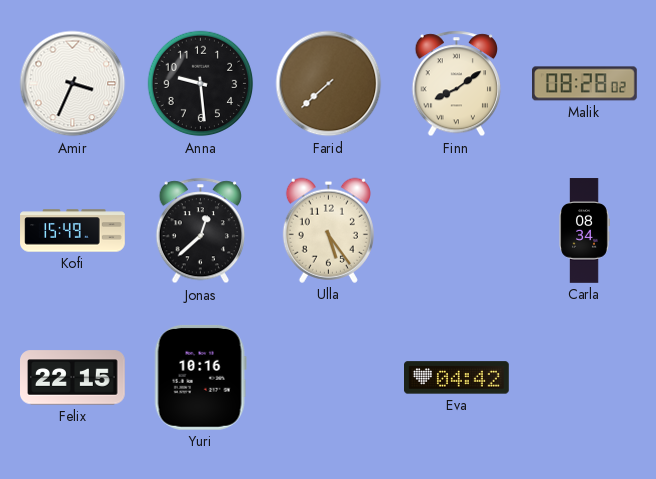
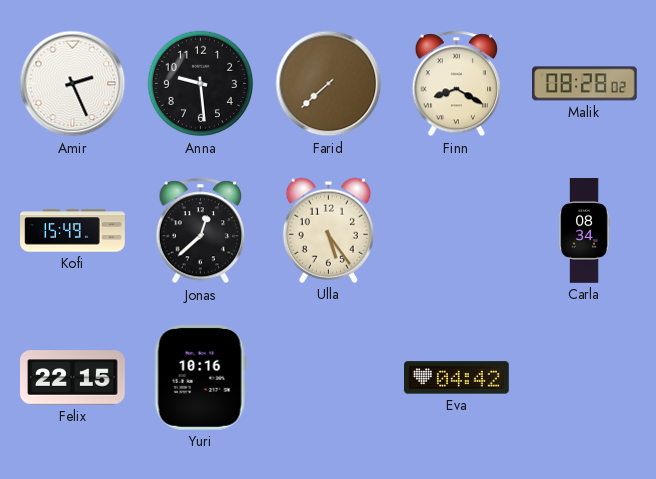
Amir: 3:34 -> 2:26
Finn: 8:09 -> 8:20
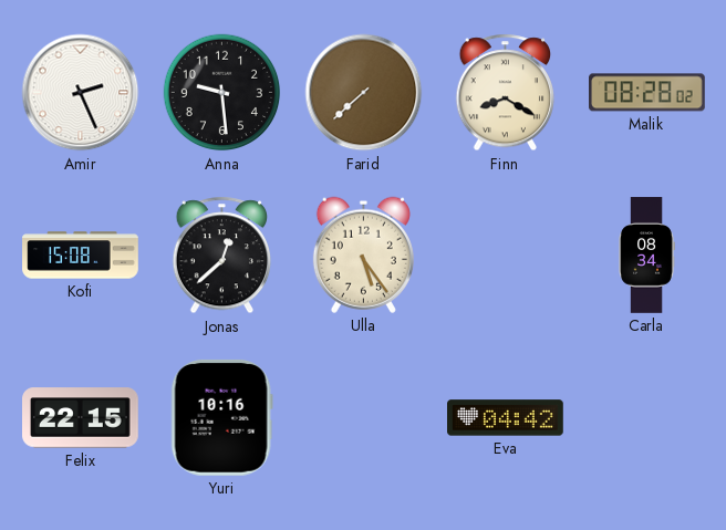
Kofi: 15:49 -> 15:08
